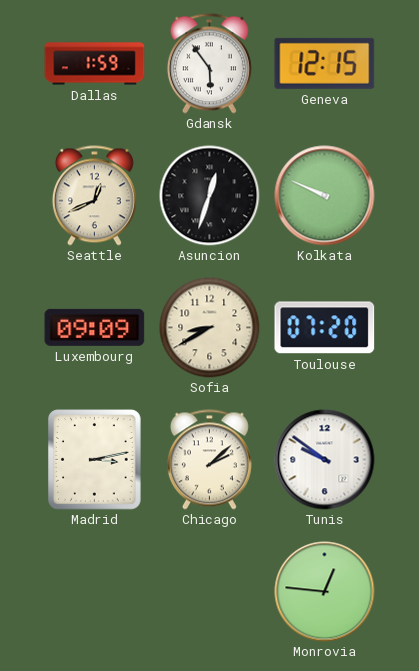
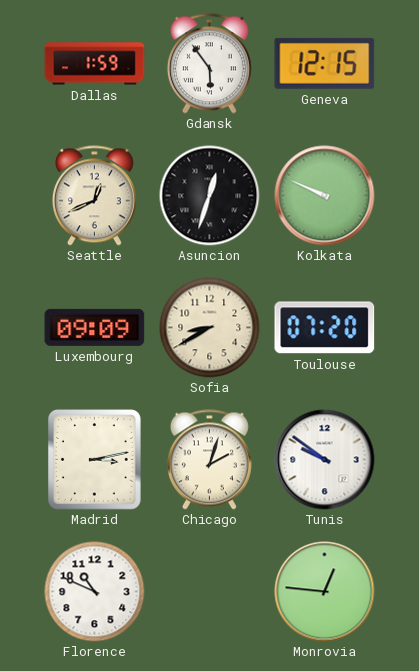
Chicago: 2:08 -> 2:03
Florence: none -> 10:49
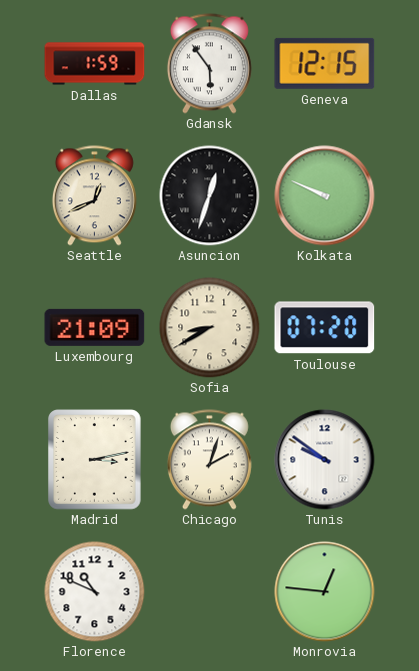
Luxembourg: 09:09 -> 21:09
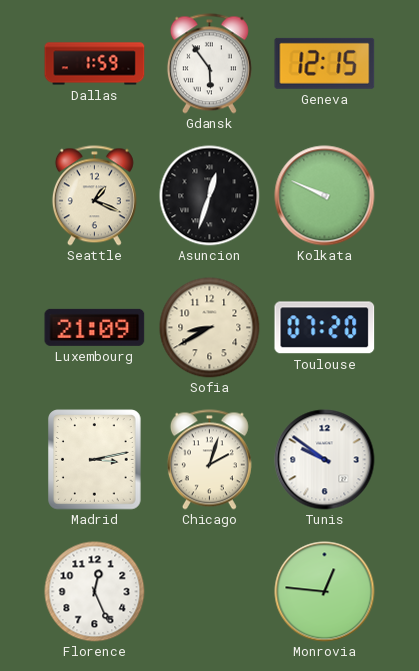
Seattle: 12:41 -> 1:19
Florence: 10:49 -> 12:26
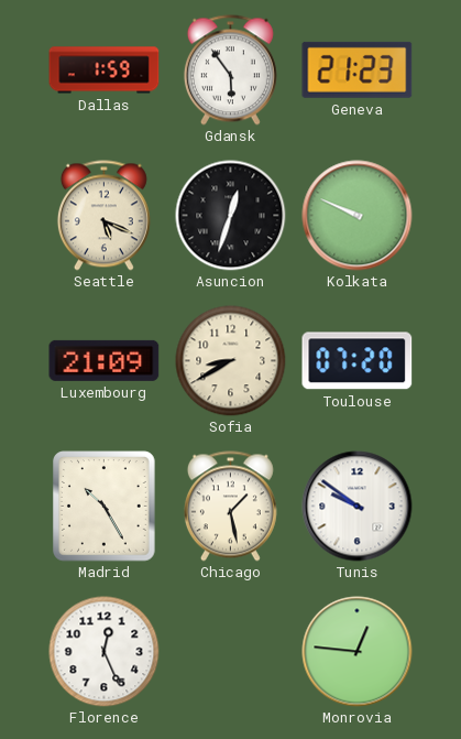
Geneva: 12:15 -> 21:23
Seattle: 1:19 -> 5:19
Madrid: 3:13 -> 10:25
Chicago: 2:03 -> 1:28
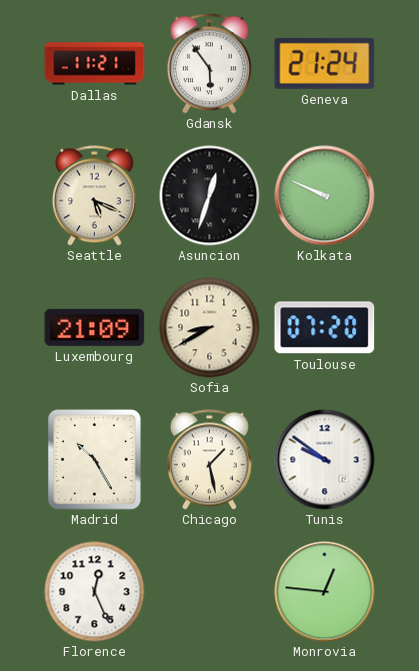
Dallas: 1:59 -> 11:21
Geneva: 21:23 -> 21:24
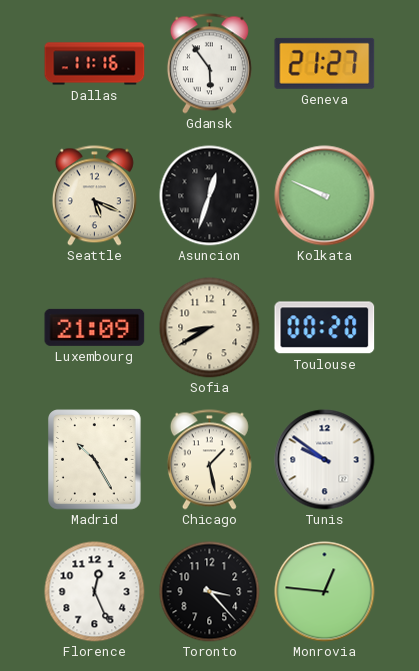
Dallas: 11:21 -> 11:16
Geneva: 21:24 -> 21:27
Toulouse: 07:20 -> 00:20
Toronto: none -> 3:23
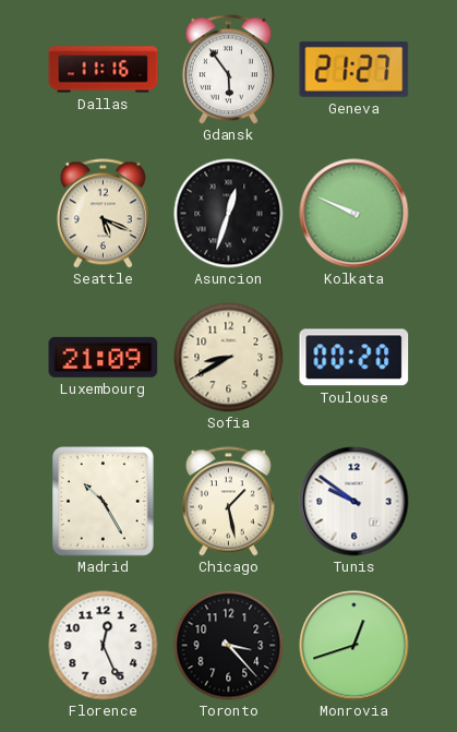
Monrovia: 12:46 -> 12:42
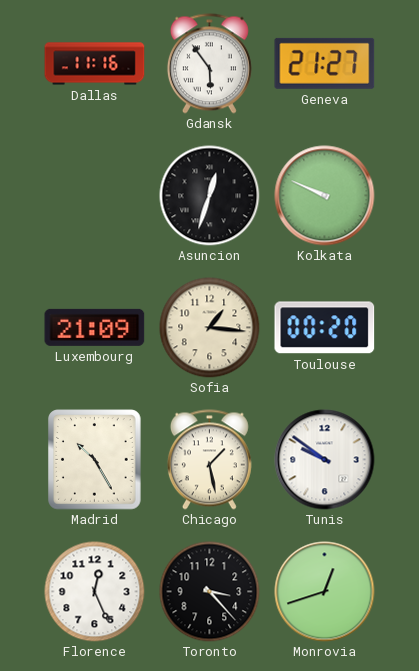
Seattle: 5:19 -> none
Sofia: 8:40 -> 1:16
